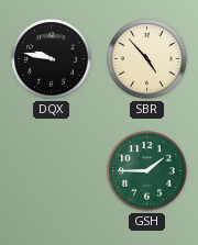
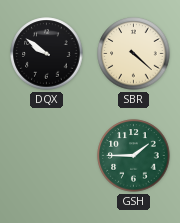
DQX: 9:47 -> 9:51
SBR: 4:53 -> 4:22
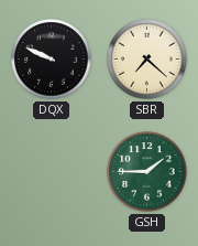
DQX: 9:51 -> 9:49
SBR: 4:22 -> 7:22
